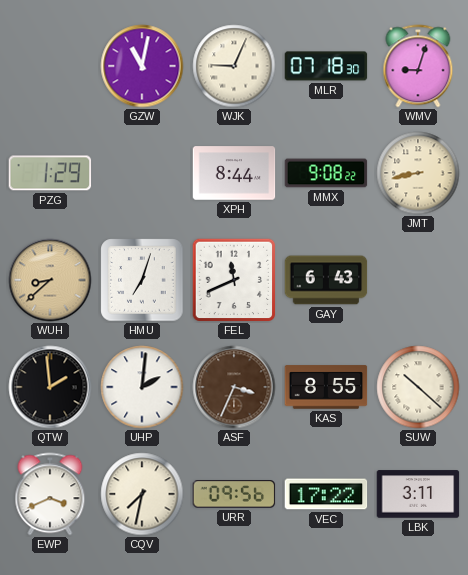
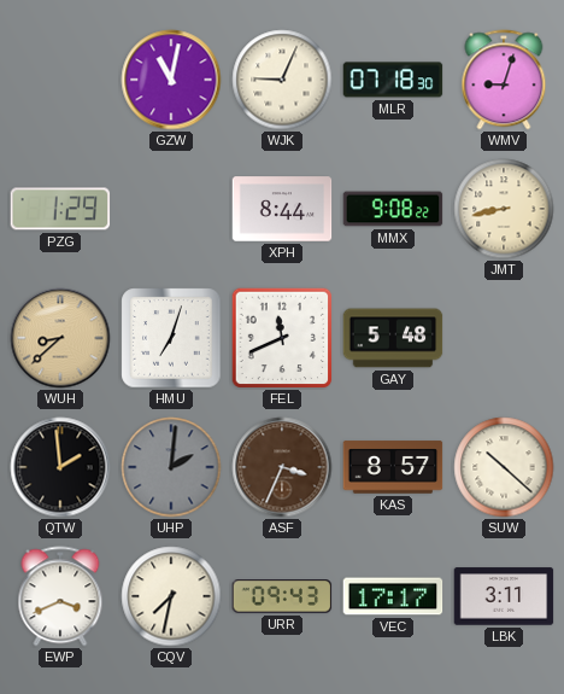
GAY: 6:43 -> 5:48
UHP dial: white -> grey
KAS: 8:55 -> 8:57
URR: 09:56 -> 09:43
VEC: 17:22 -> 17:17
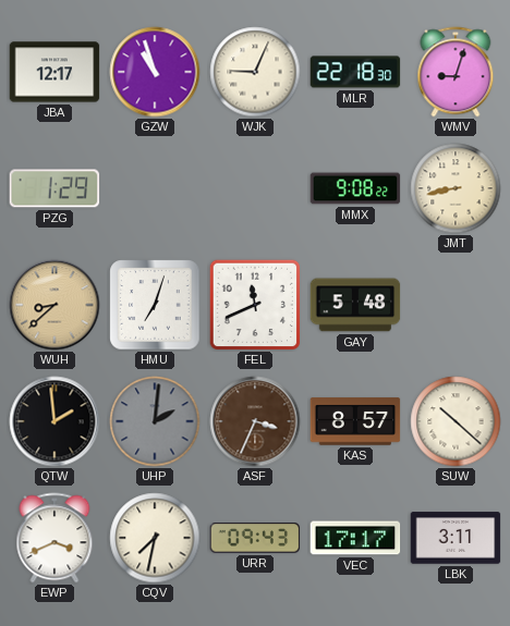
JBA: none -> 12:17
GZW: 11:02 -> 10:57
MLR: 07:18 -> 22:18
XPH: 8:44 -> none
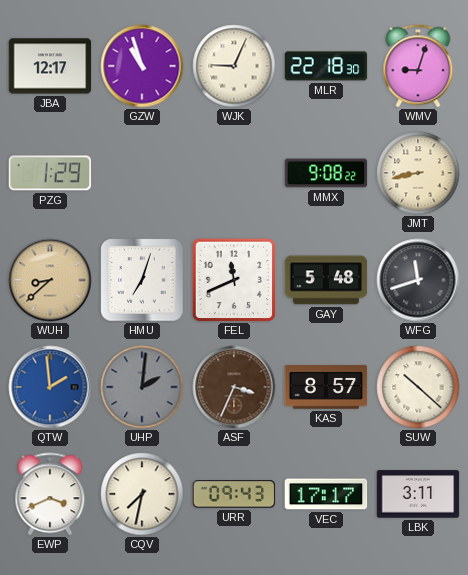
WFG: none -> 11:42
QTW dial: black -> blue
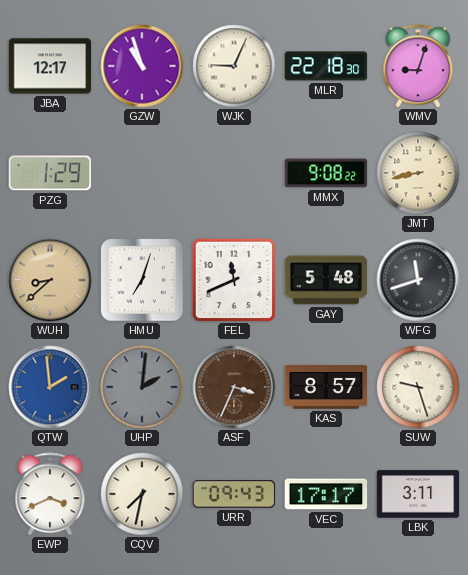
SUW: 10:22 -> 9:27
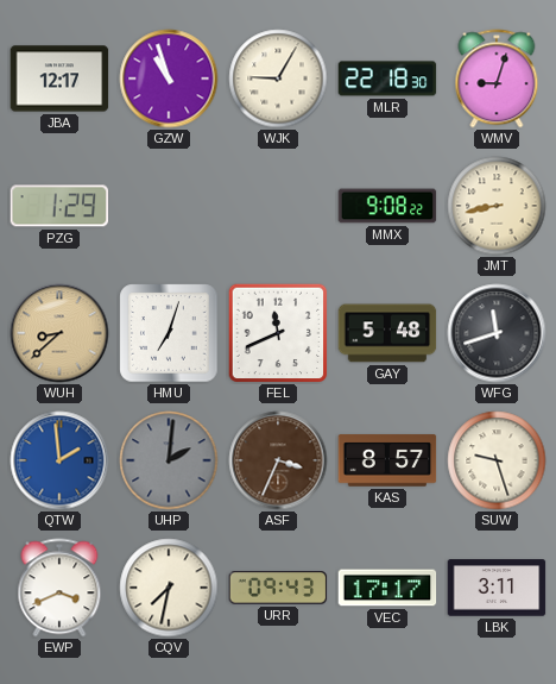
WJK: 9:04 -> 9:05
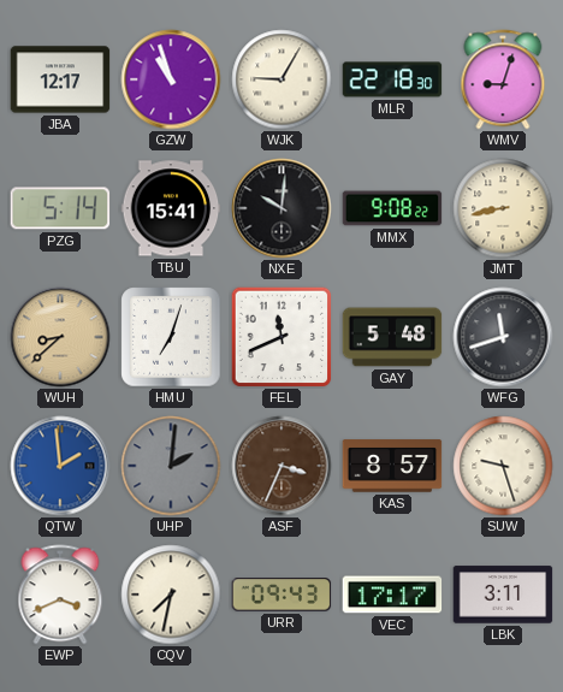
PZG: 1:29 -> 5:14
TBU: none -> 15:41
NXE: none -> 10:01
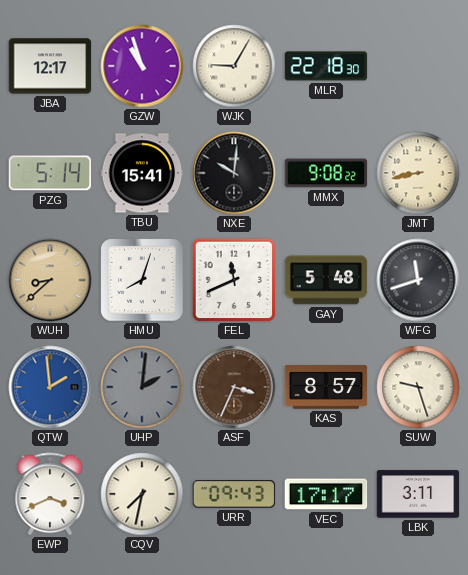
WMV: 9:03 -> none
HMU: 7:03 -> 8:03
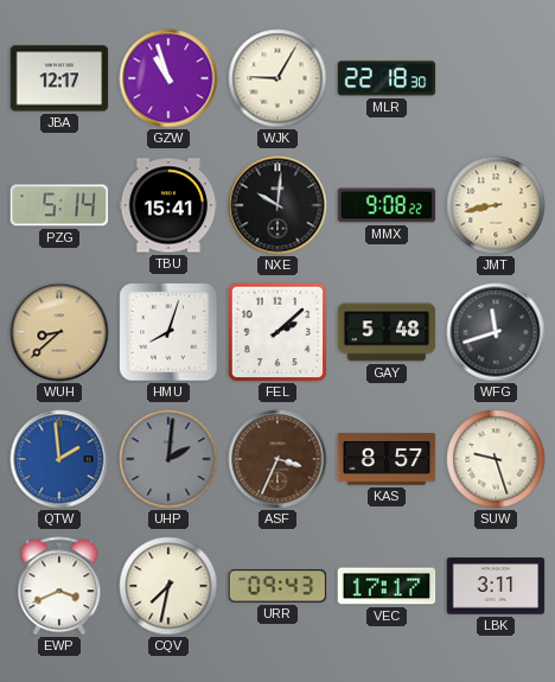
FEL: 11:41 -> 2:08
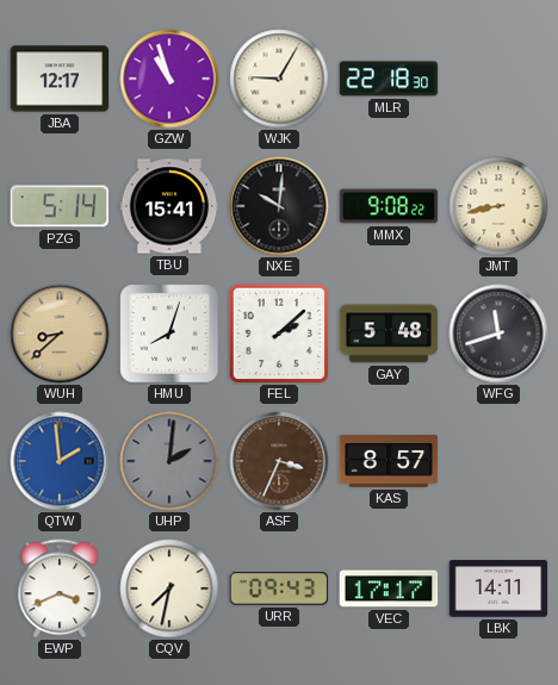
SUW: 9:27 -> none
LBK: 3:11 -> 14:11
